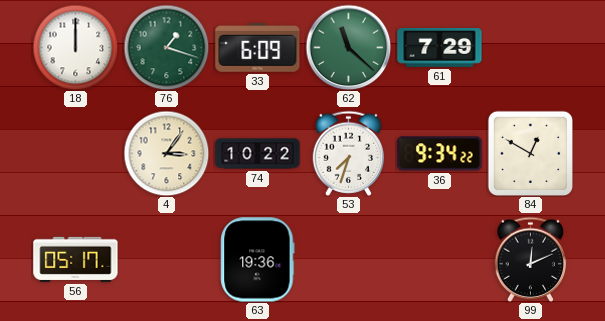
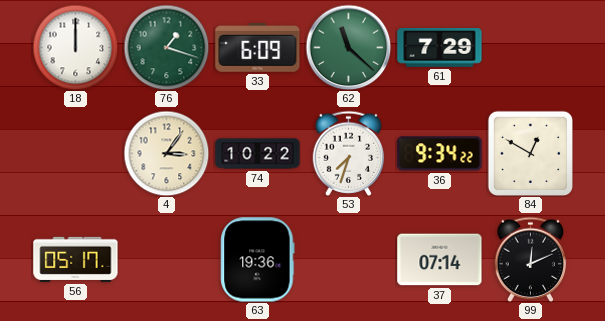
37: none -> 07:14
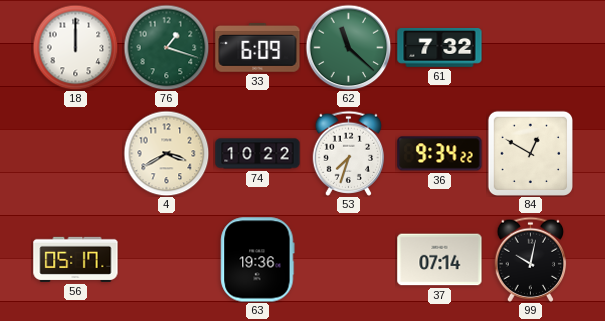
61: 7:29 -> 7:32
4: 3:06 -> 3:40
99: 12:11 -> 10:02
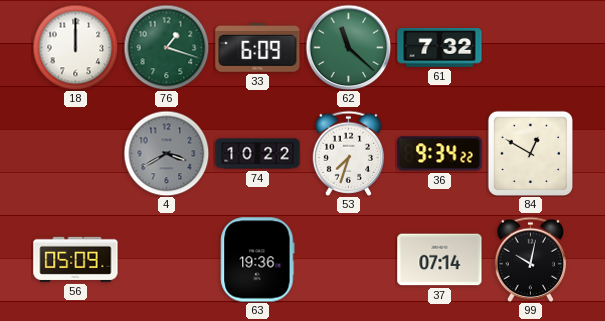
4 dial: cream -> grey
56: 05:17 -> 05:09
